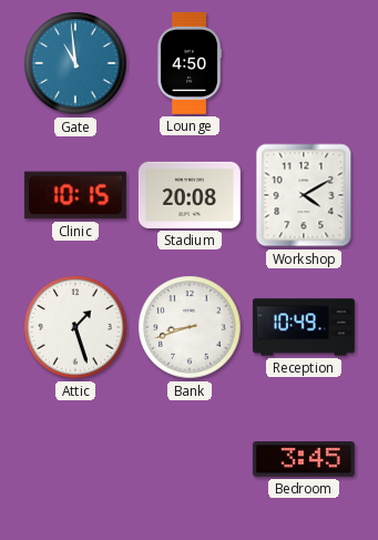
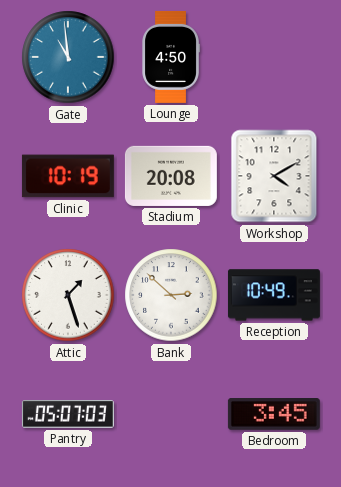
Clinic: 10:15 -> 10:19
Bank: 8:42 -> 2:52
Pantry: none -> 05:07
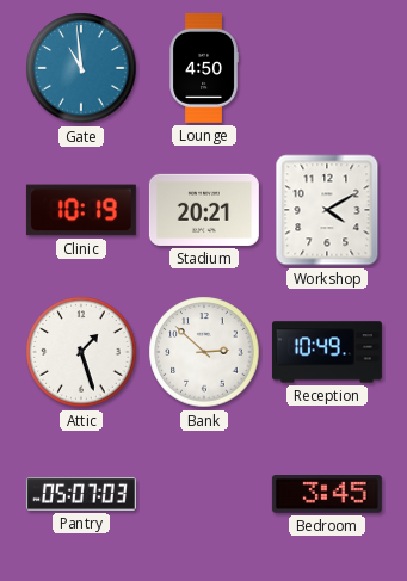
Stadium: 20:08 -> 20:21
